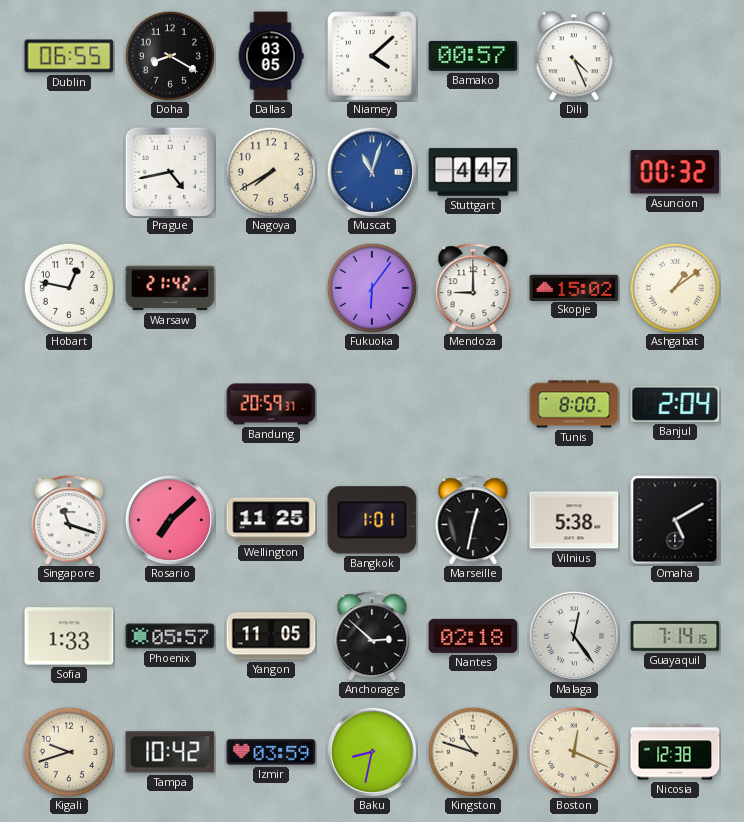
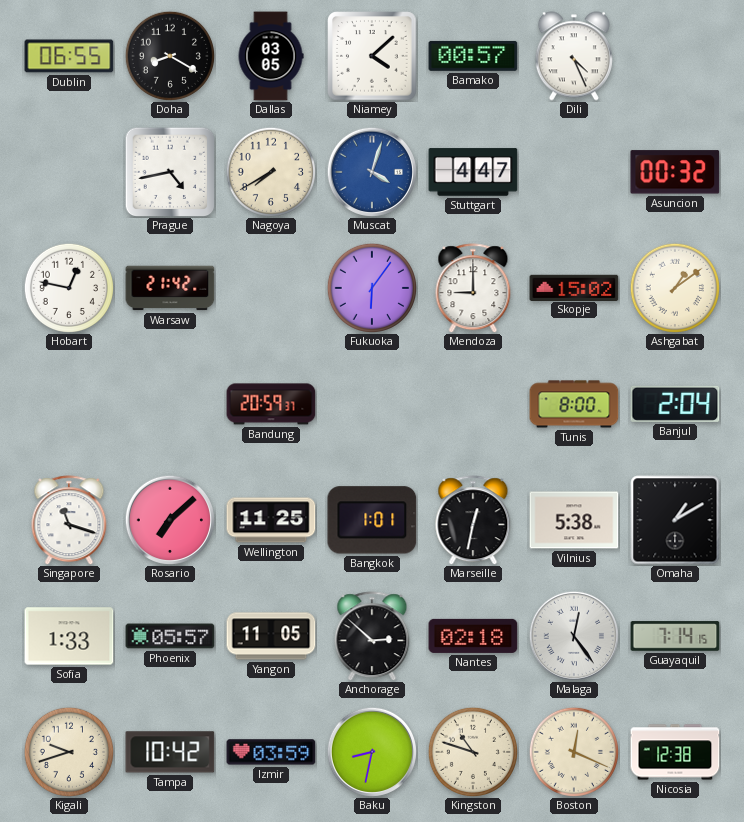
Muscat: 11:03 -> 4:03
Omaha: 5:10 -> 1:10
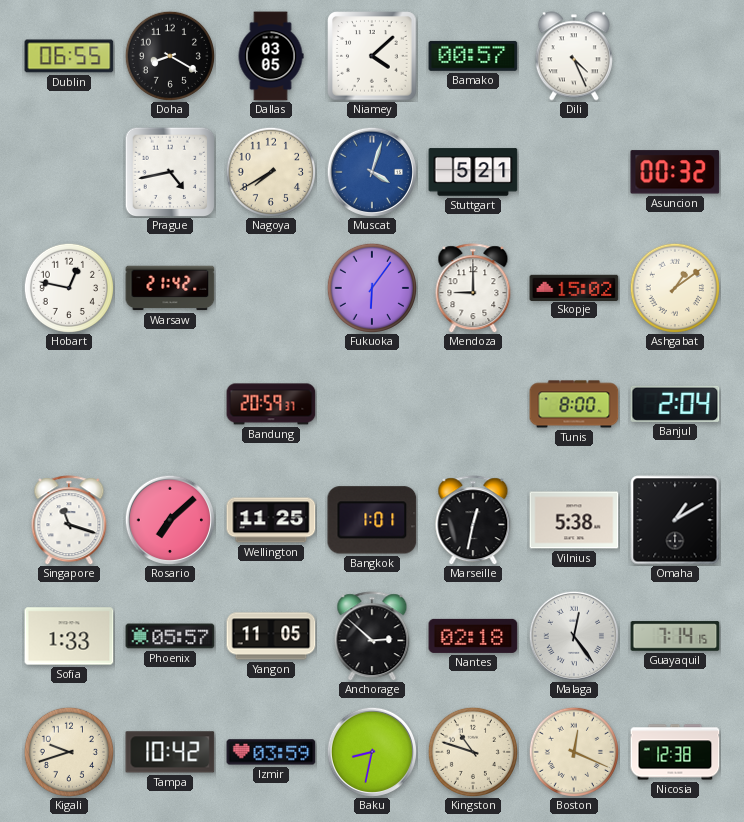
Stuttgart: 4:47 -> 5:21
